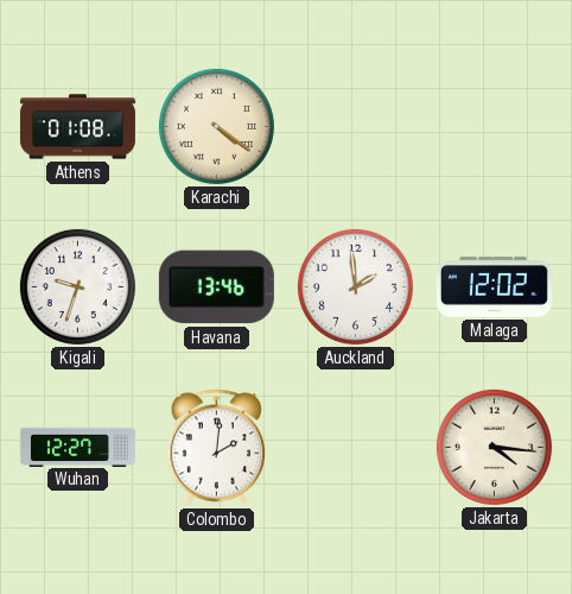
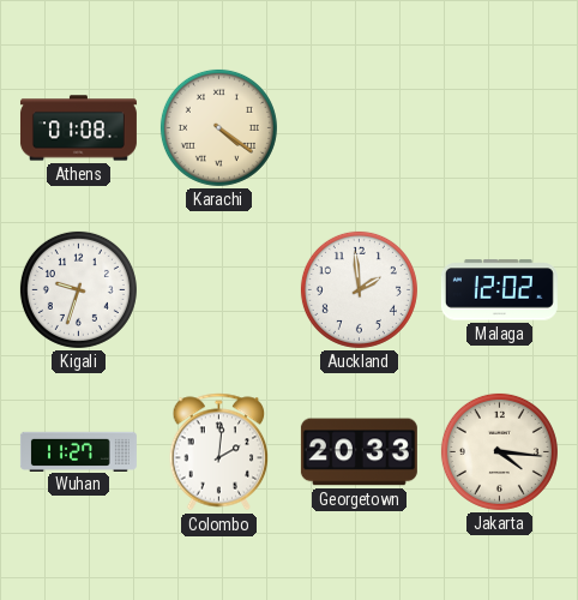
Havana: 13:46 -> none
Wuhan: 12:27 -> 11:27
Georgetown: none -> 20:33
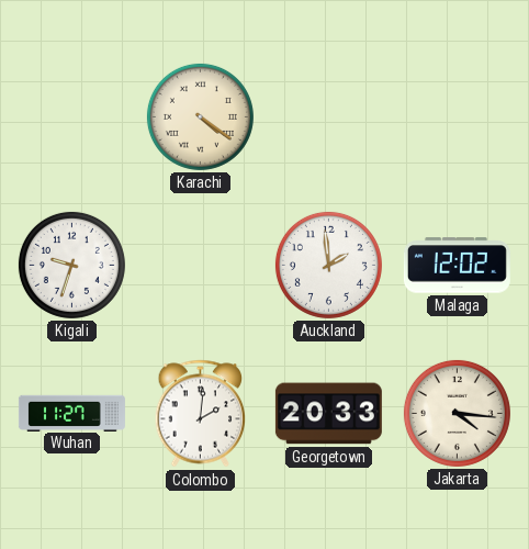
Athens: 01:08 -> none
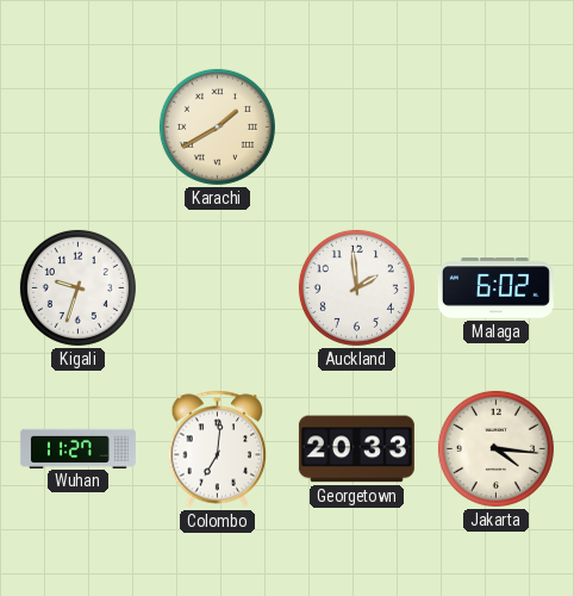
Karachi: 4:21 -> 1:40
Malaga: 12:02 -> 6:02
Colombo: 2:01 -> 7:01
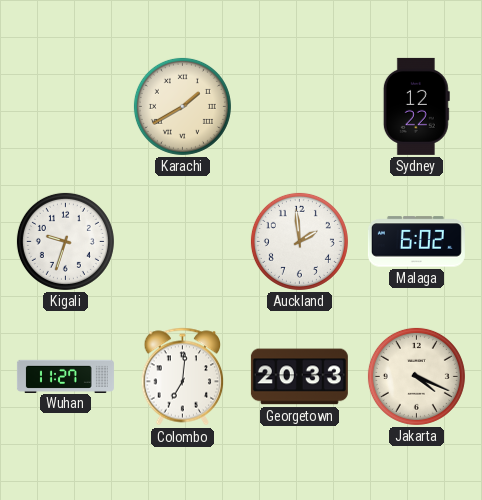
Sydney: none -> 12:22
Jakarta: 4:16 -> 4:19
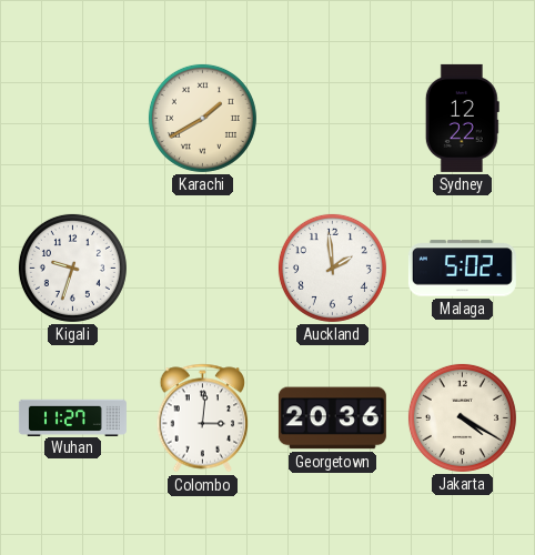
Malaga: 6:02 -> 5:02
Colombo: 7:01 -> 3:01
Georgetown: 20:33 -> 20:36
Jakarta: 4:19 -> 4:20
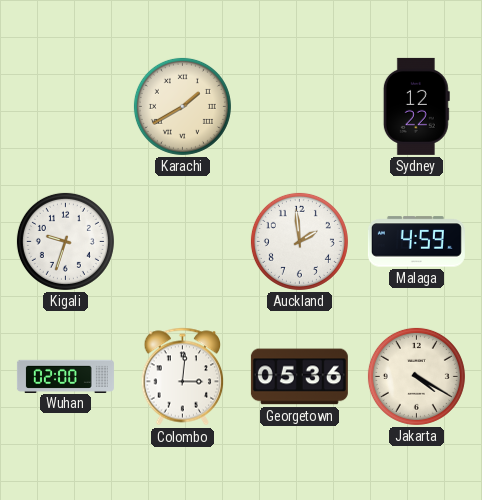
Malaga: 5:02 -> 4:59
Wuhan: 11:27 -> 02:00
Georgetown: 20:36 -> 05:36
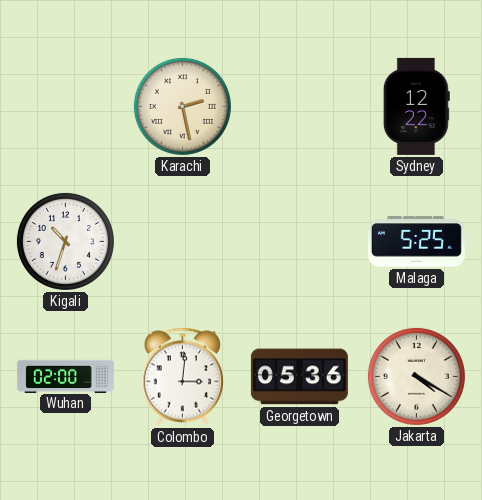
Karachi: 1:40 -> 2:28
Kigali: 9:33 -> 10:33
Auckland: 1:59 -> none
Malaga: 4:59 -> 5:25
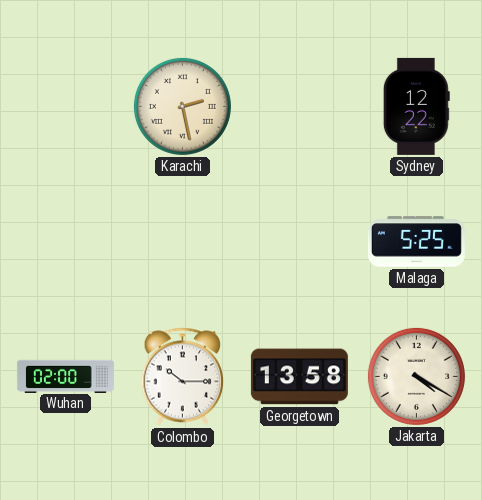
Kigali: 10:33 -> none
Colombo: 3:01 -> 10:15
Georgetown: 05:36 -> 13:58
